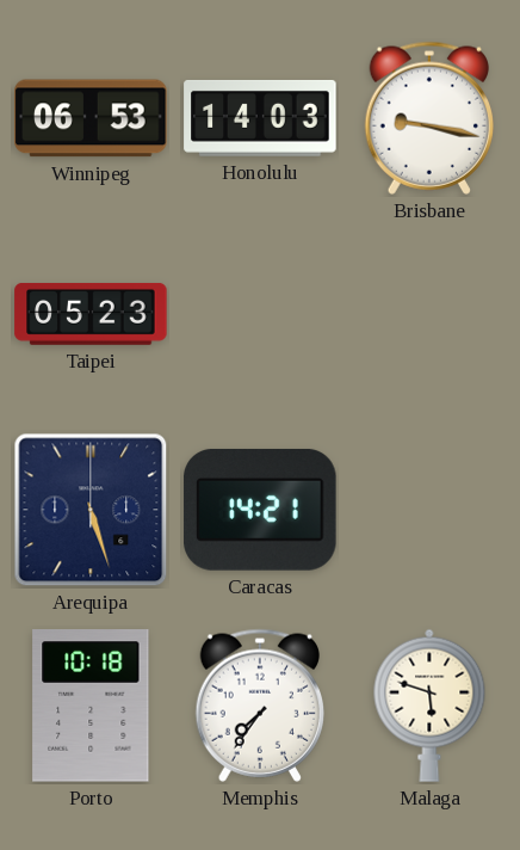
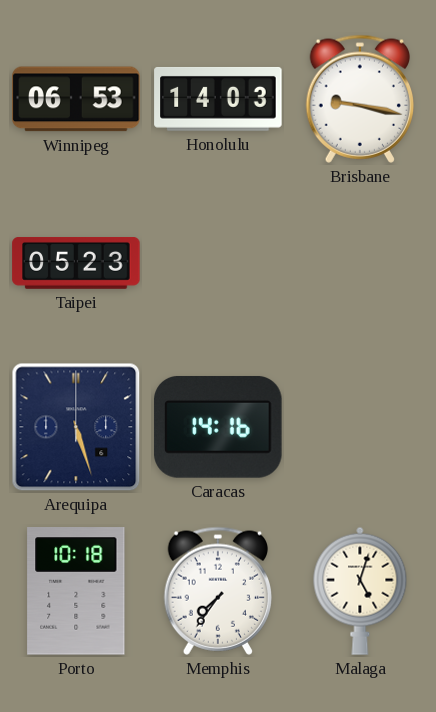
Caracas: 14:21 -> 14:16
Malaga: 5:48 -> 5:03
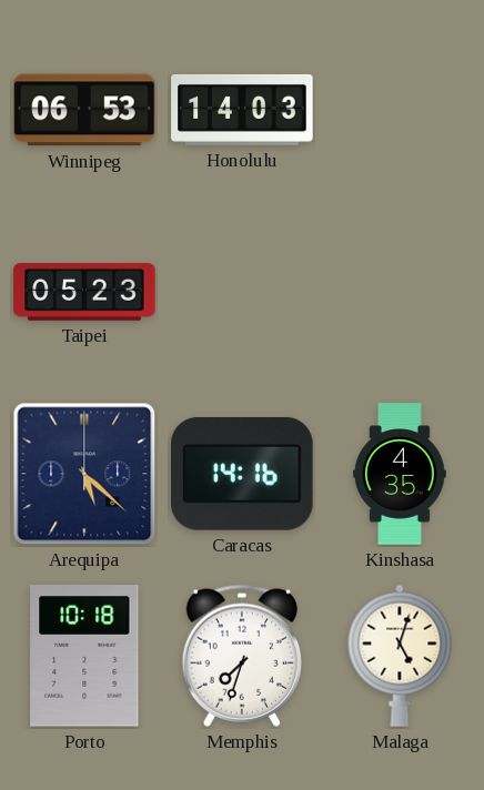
Brisbane: 9:17 -> none
Arequipa: 5:27 -> 5:22
Kinshasa: none -> 4:35
Memphis: 7:36 -> 7:33
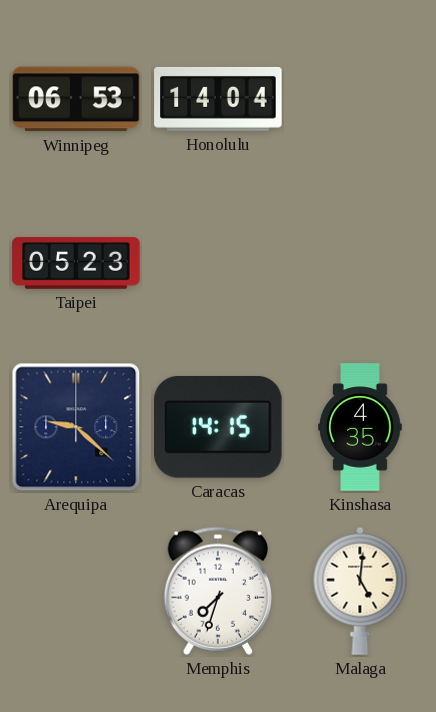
Honolulu: 14:03 -> 14:04
Arequipa: 5:22 -> 9:22
Caracas: 14:16 -> 14:15
Porto: 10:18 -> none
Malaga: 5:03 -> 5:01
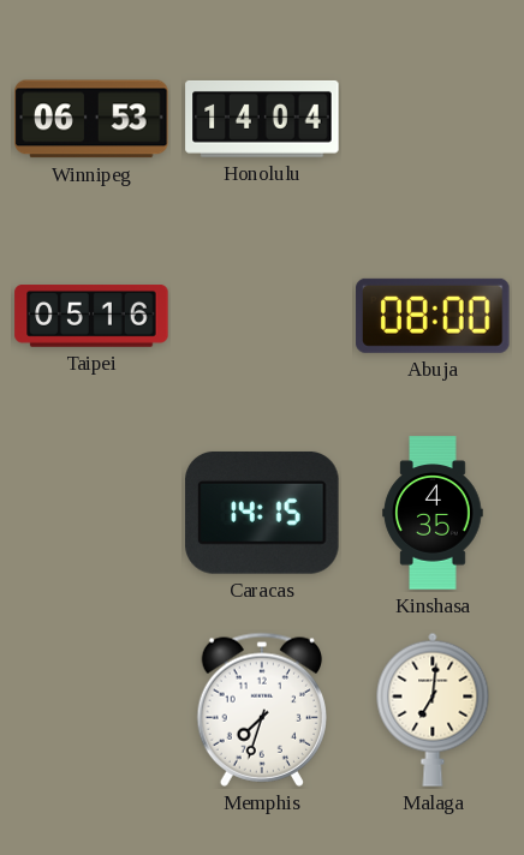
Taipei: 05:23 -> 05:16
Abuja: none -> 08:00
Arequipa: 9:22 -> none
Malaga: 5:01 -> 7:01
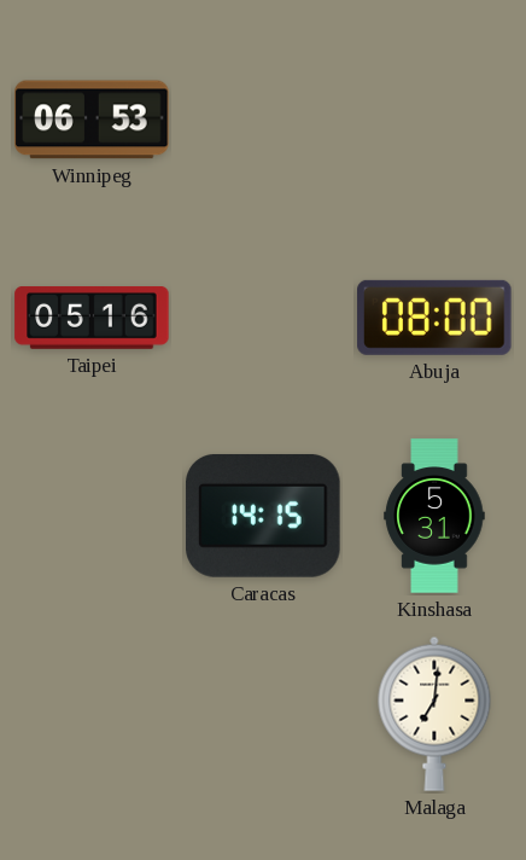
Honolulu: 14:04 -> none
Kinshasa: 4:35 -> 5:31
Memphis: 7:33 -> none
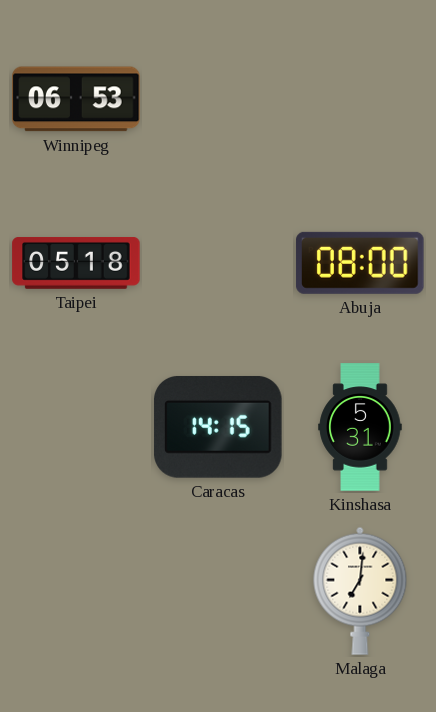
Taipei: 05:16 -> 05:18
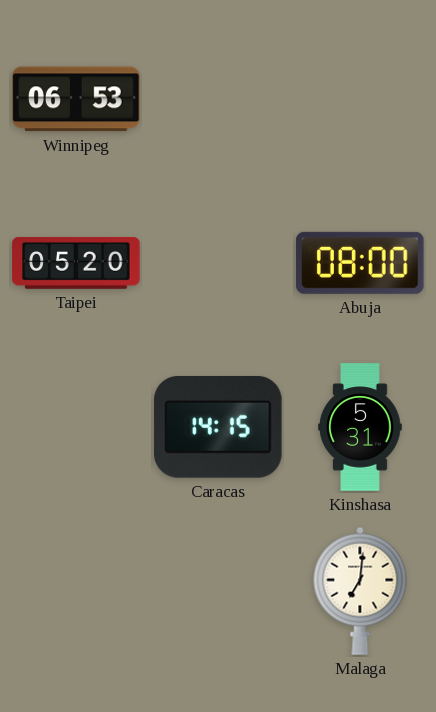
Taipei: 05:18 -> 05:20
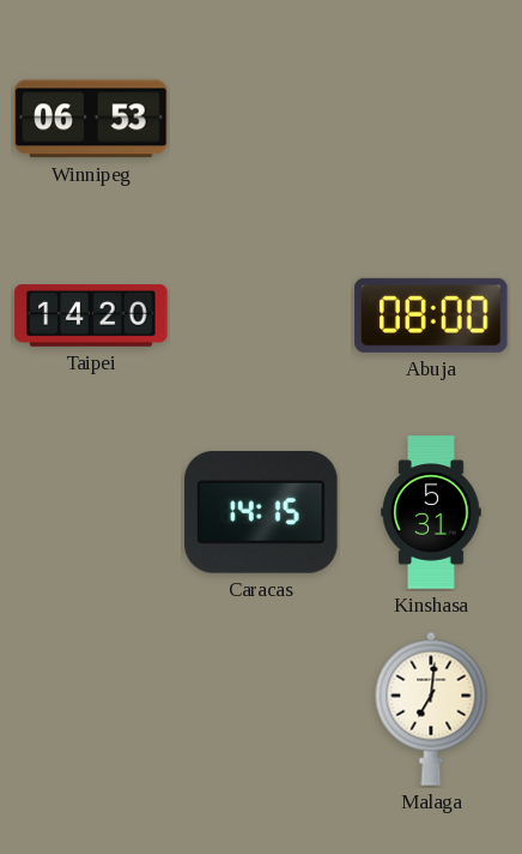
Taipei: 05:20 -> 14:20
